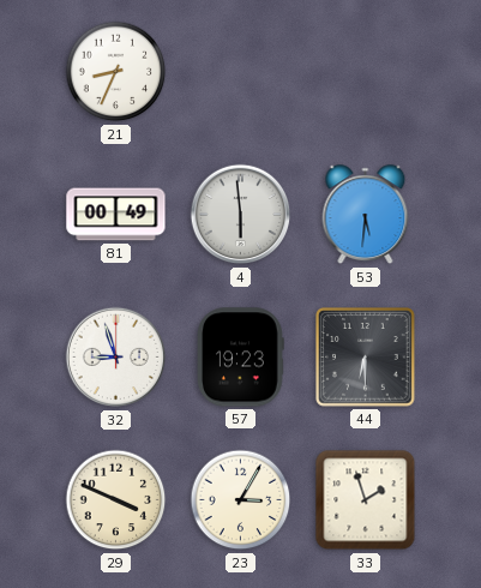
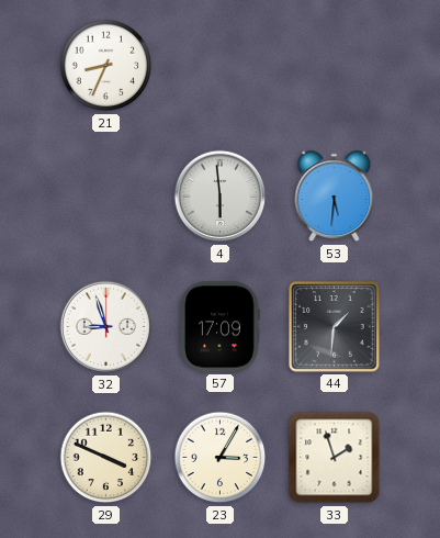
81: 00:49 -> none
57: 19:23 -> 17:09
44: 6:30 -> 1:31
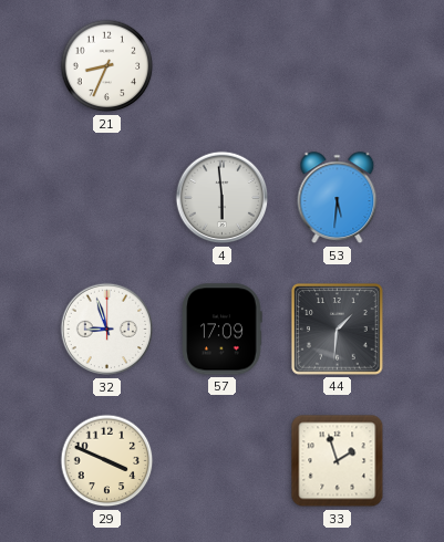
23: 3:05 -> none
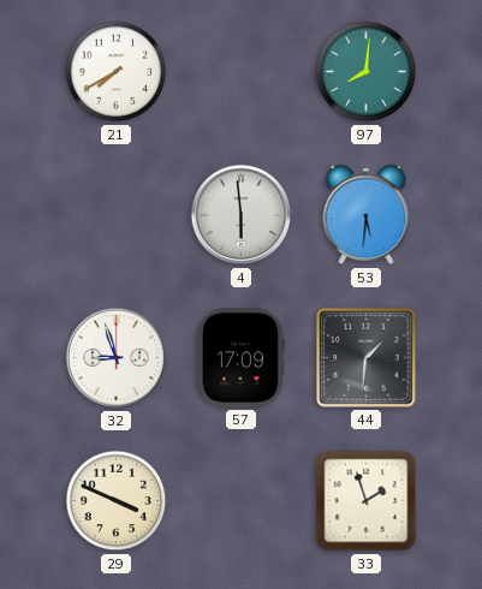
21: 8:34 -> 7:40
97: none -> 8:01
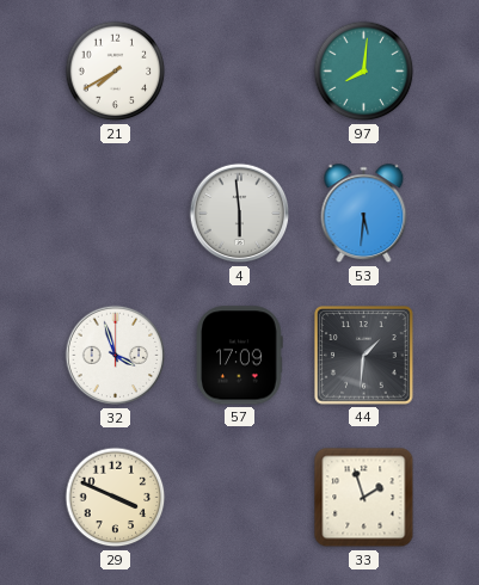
32: 8:57 -> 3:57
